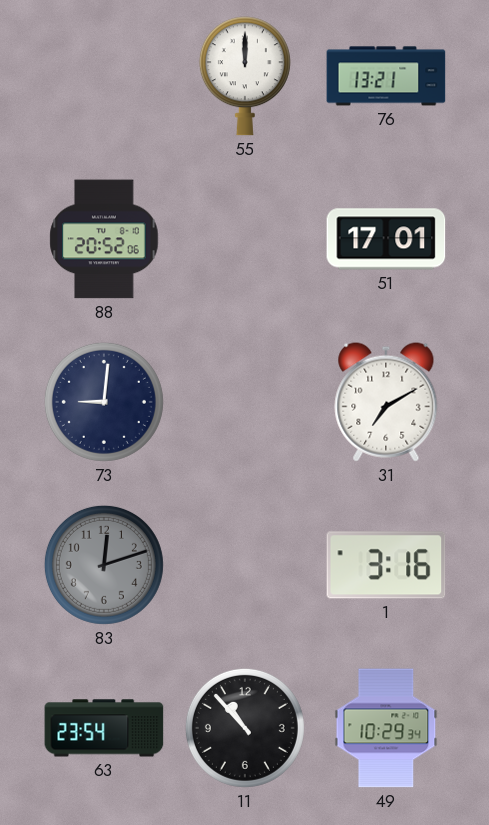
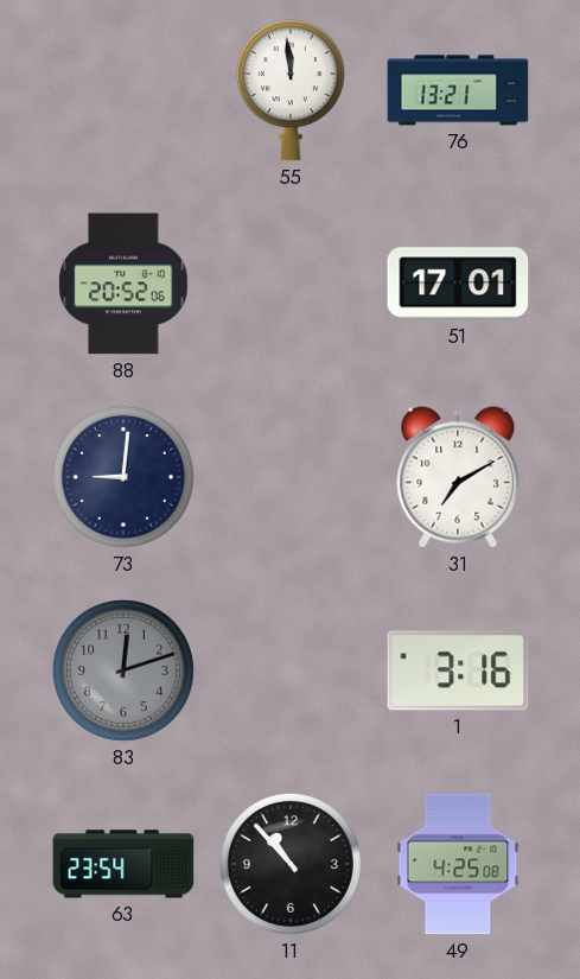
55: 12:00 -> 11:59
49: 10:29 -> 4:25
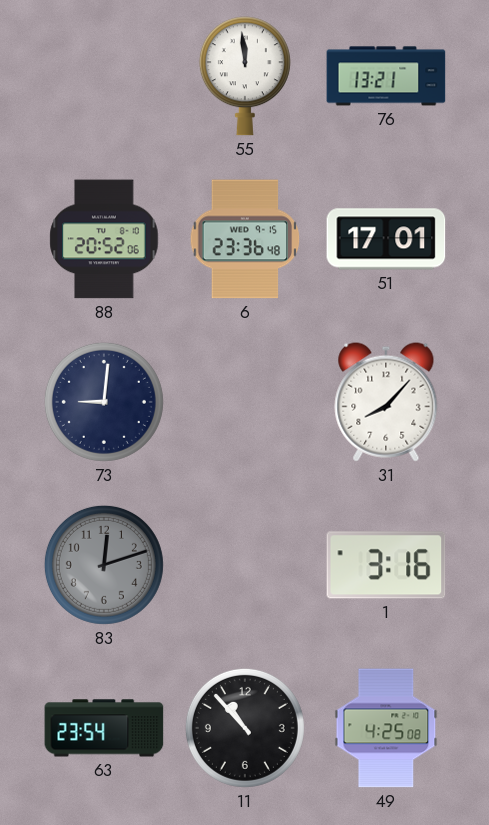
6: none -> 23:36
31: 7:10 -> 8:07
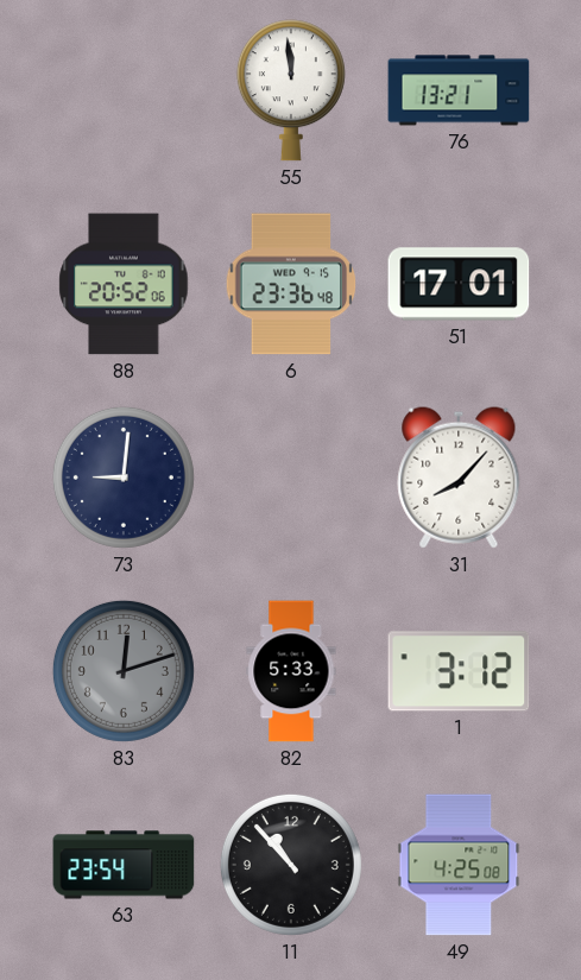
82: none -> 5:33
1: 3:16 -> 3:12
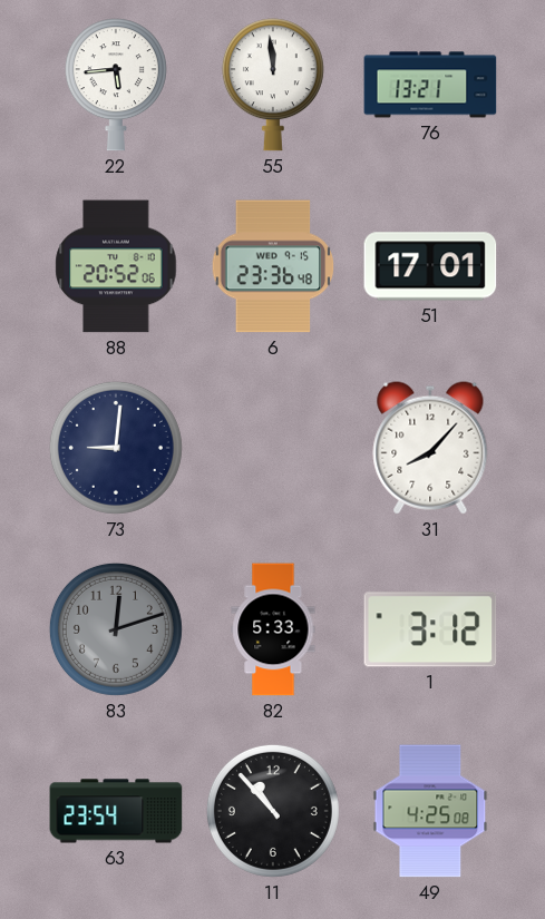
22: none -> 5:44
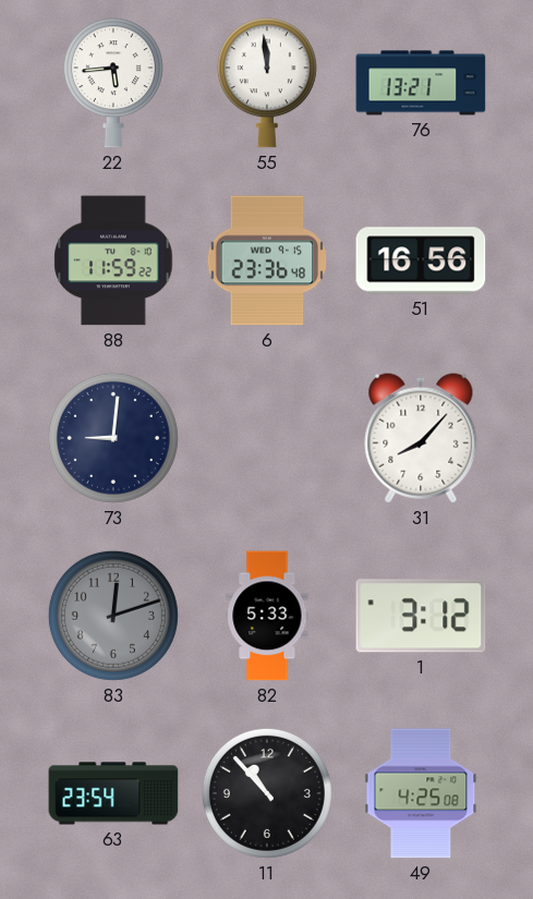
88: 20:52 -> 11:59
51: 17:01 -> 16:56
